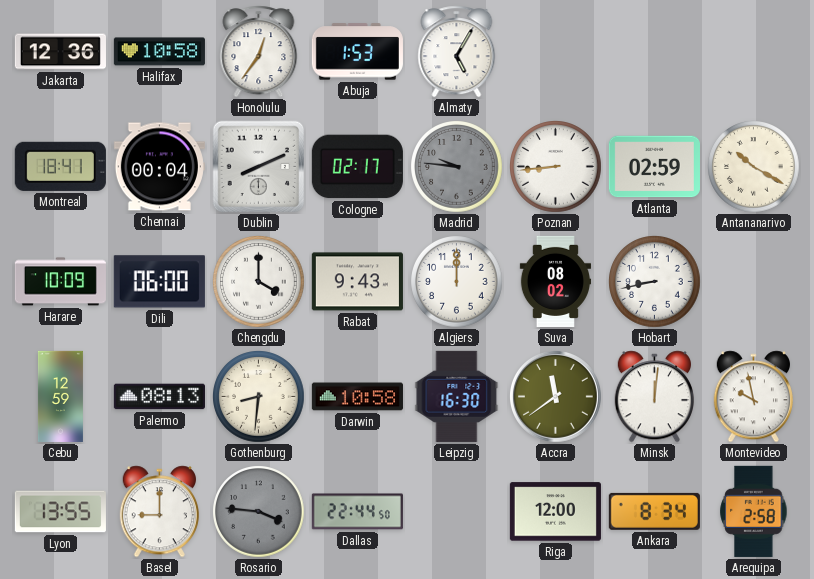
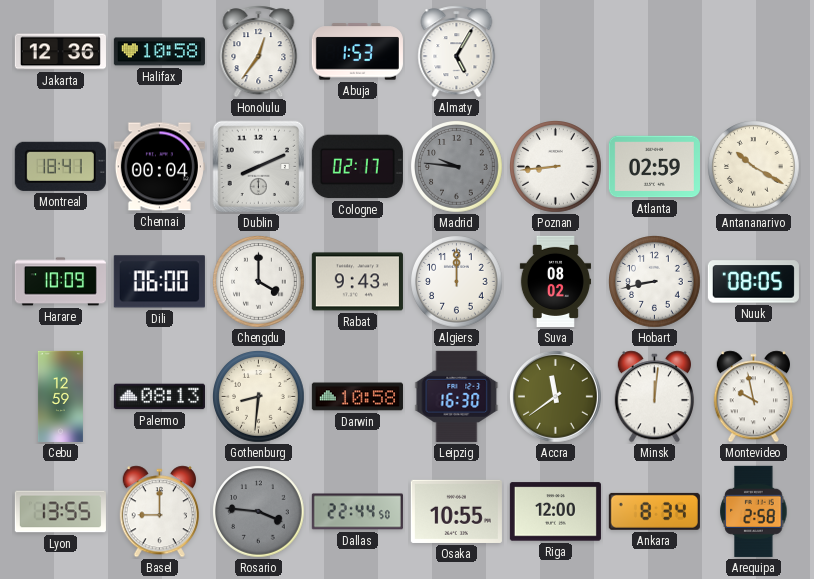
Nuuk: none -> 08:05
Osaka: none -> 10:55
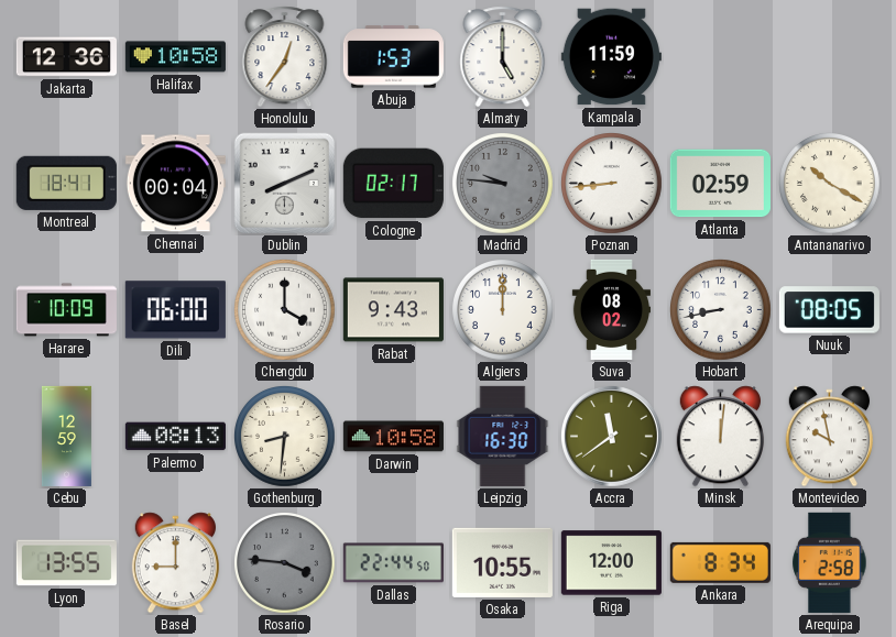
Almaty: 5:05 -> 5:00
Kampala: none -> 11:59
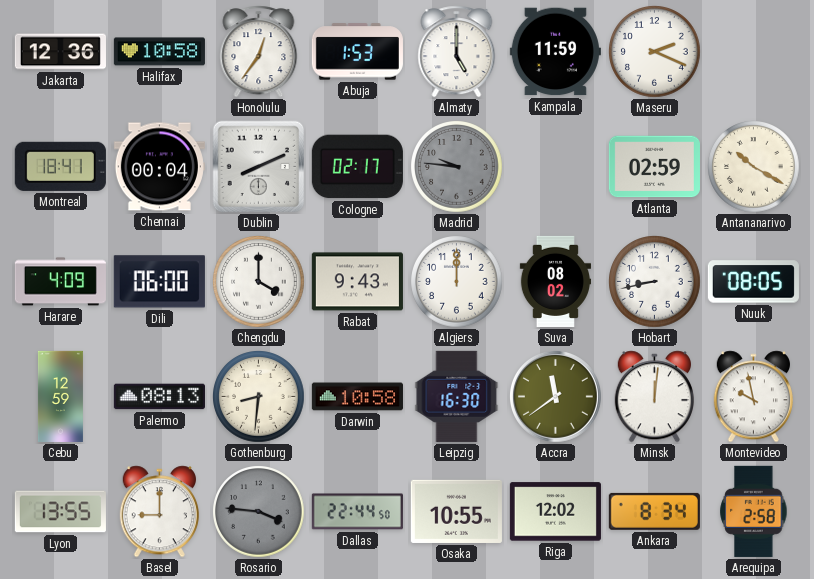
Maseru: none -> 2:19
Poznan: 8:44 -> none
Harare: 10:09 -> 4:09
Riga: 12:00 -> 12:02
